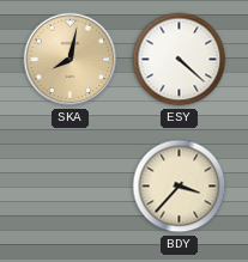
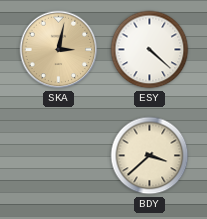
SKA: 8:02 -> 3:02
BDY: 3:37 -> 3:38
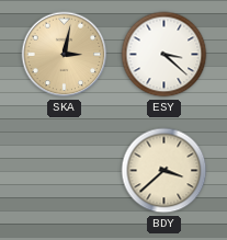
ESY: 4:22 -> 3:22
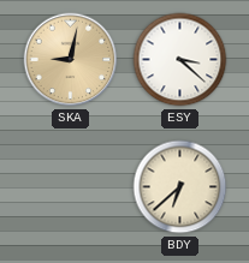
SKA: 3:02 -> 9:02
BDY: 3:38 -> 6:38
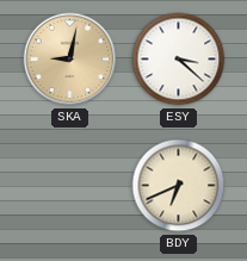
BDY: 6:38 -> 6:41
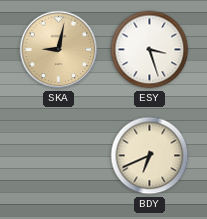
ESY: 3:22 -> 3:27
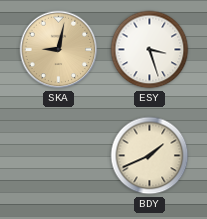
BDY: 6:41 -> 1:41
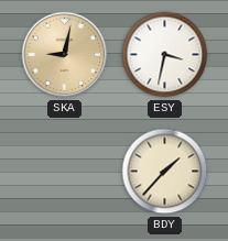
ESY: 3:27 -> 3:32
BDY: 1:41 -> 1:37
